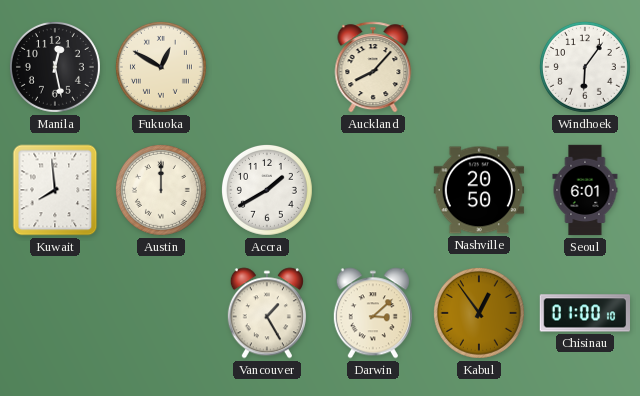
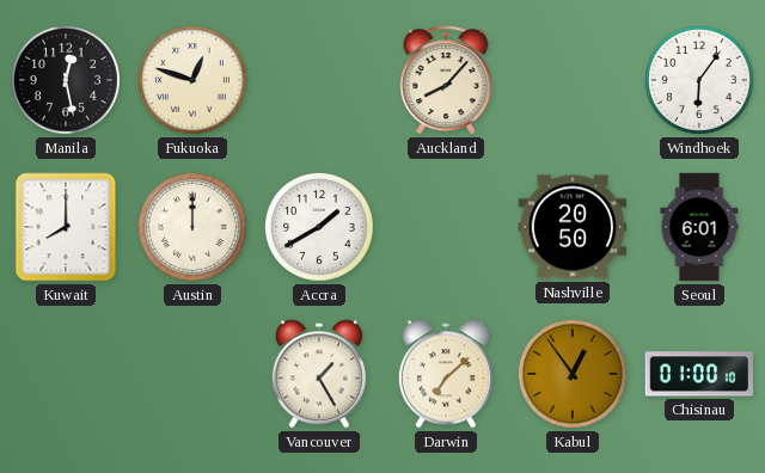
Fukuoka: 12:50 -> 12:48
Kuwait: 7:59 -> 8:00
Darwin: 3:08 -> 7:08
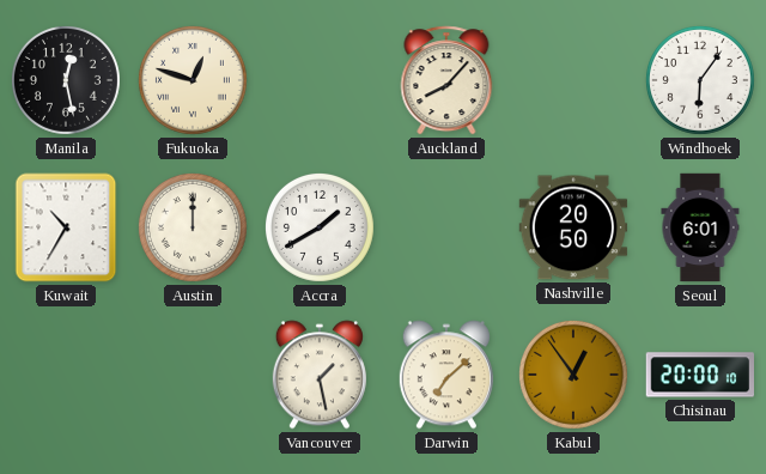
Kuwait: 8:00 -> 10:35
Vancouver: 1:25 -> 1:28
Chisinau: 01:00 -> 20:00
